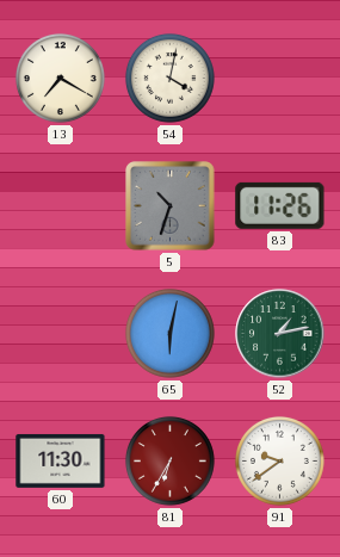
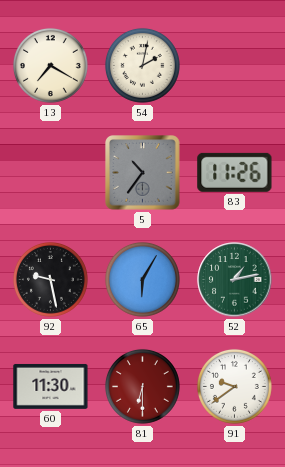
54: 4:02 -> 2:02
5: 10:33 -> 10:36
92: none -> 9:28
65: 6:02 -> 6:05
81: 6:35 -> 6:30
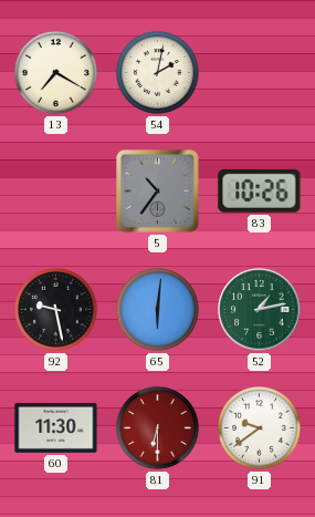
83: 11:26 -> 10:26
65: 6:05 -> 6:01
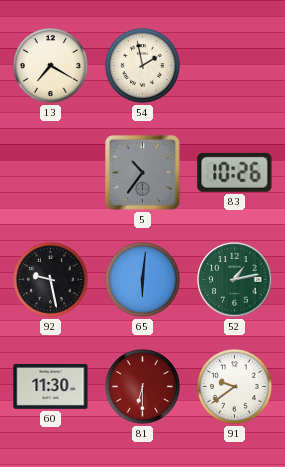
54: 2:02 -> 1:58
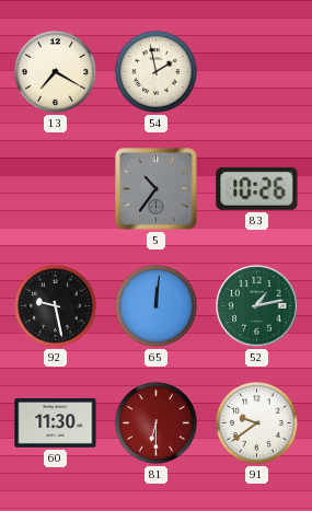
65: 6:01 -> 12:01
